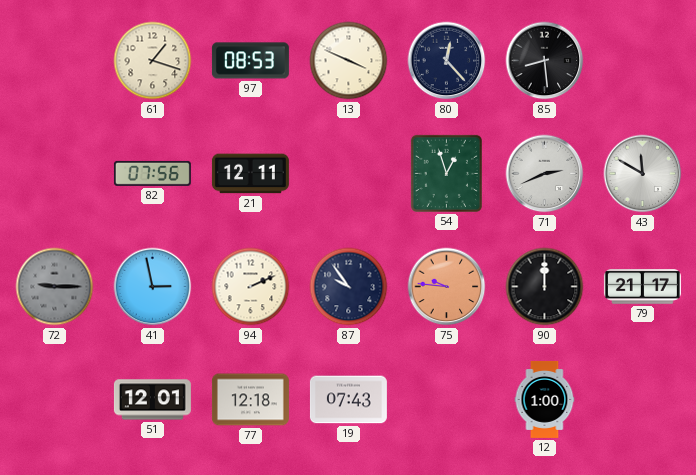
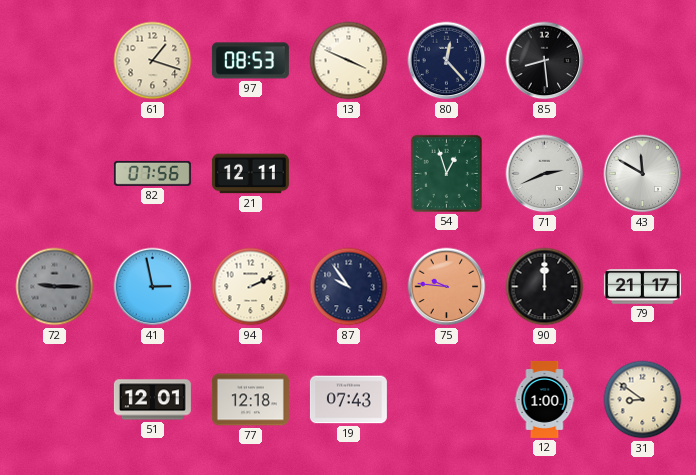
31: none -> 8:51
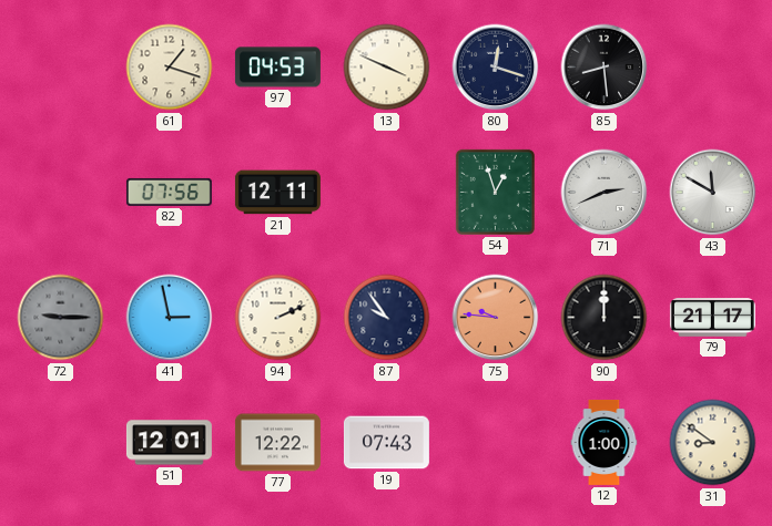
97: 08:53 -> 04:53
80: 12:23 -> 12:18
77: 12:18 -> 12:22
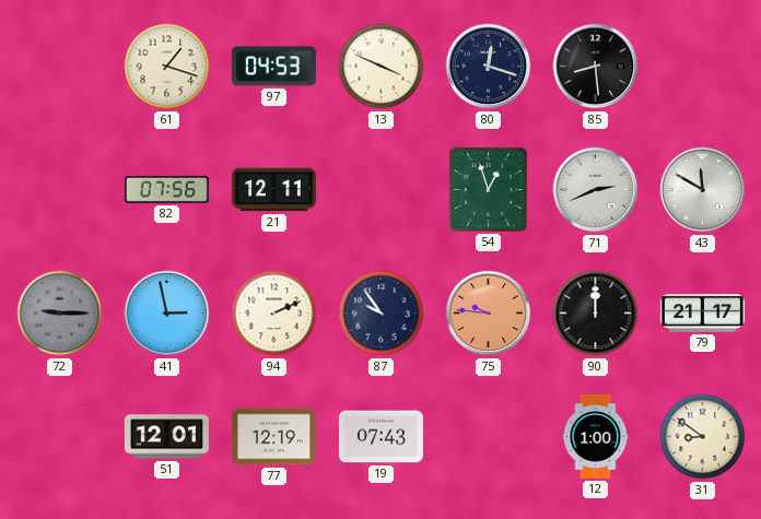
77: 12:22 -> 12:19
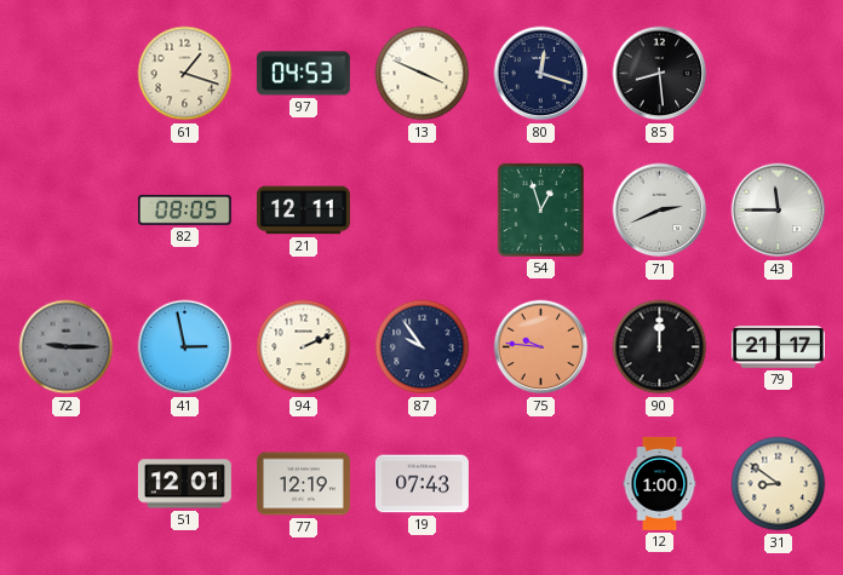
82: 07:56 -> 08:05
43: 11:50 -> 11:45
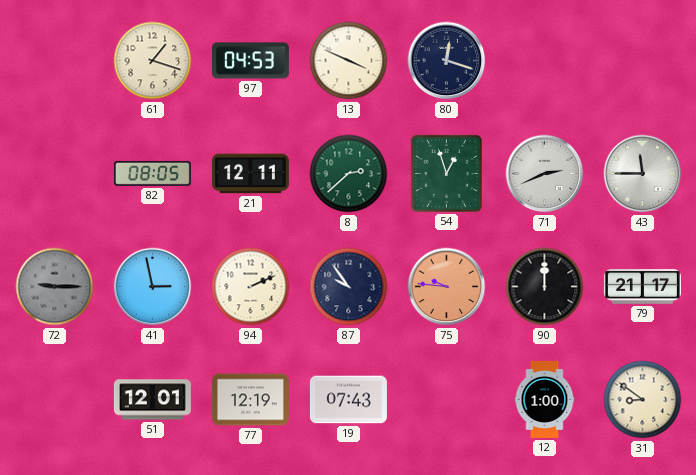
85: 8:29 -> none
8: none -> 2:38
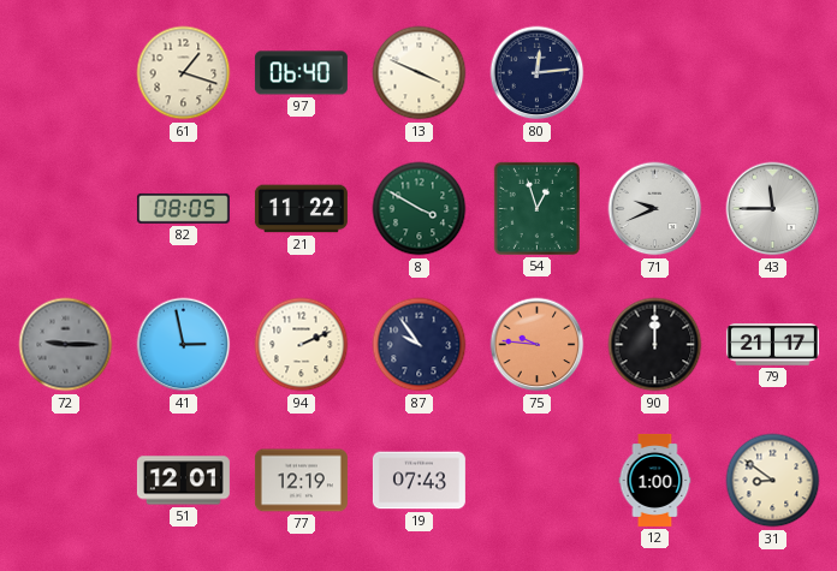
97: 04:53 -> 06:40
80: 12:18 -> 12:14
21: 12:11 -> 11:22
8: 2:38 -> 3:50
71: 2:41 -> 9:41
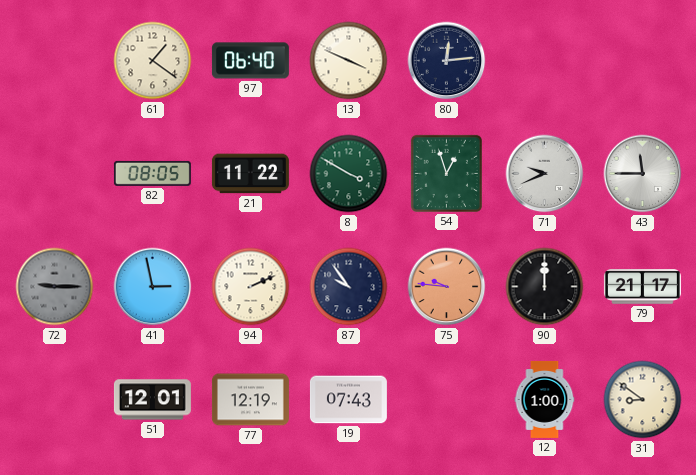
61: 1:18 -> 1:21
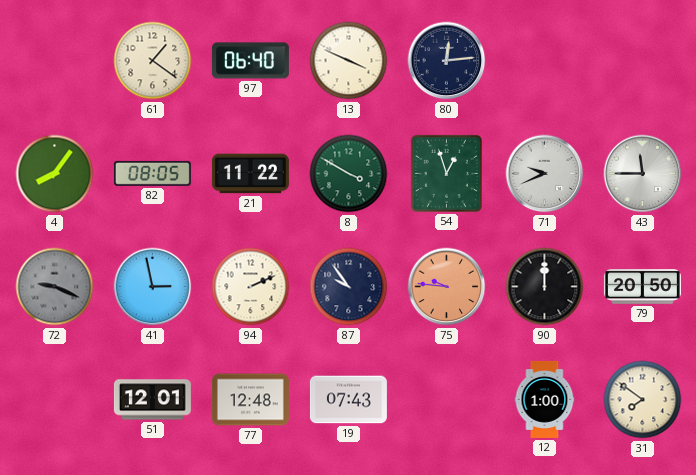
4: none -> 8:06
72: 9:15 -> 9:19
79: 21:17 -> 20:50
77: 12:19 -> 12:48
31: 8:51 -> 7:51
